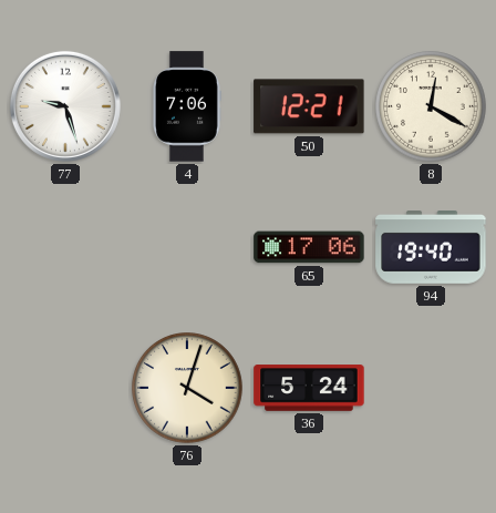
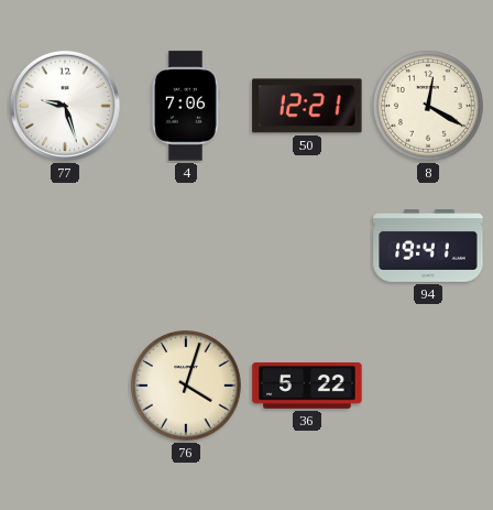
65: 17:06 -> none
94: 19:40 -> 19:41
36: 5:24 -> 5:22
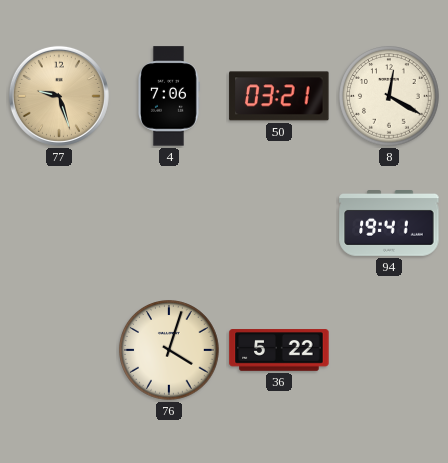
77 dial: white -> champagne
50: 12:21 -> 03:21
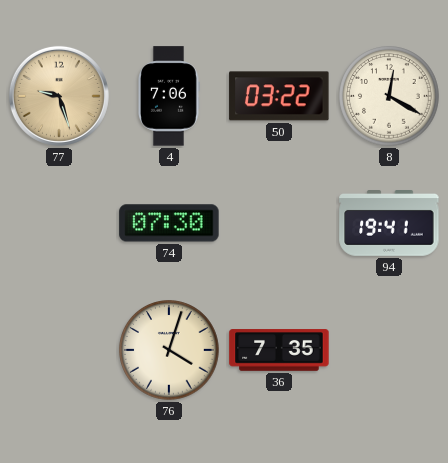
50: 03:21 -> 03:22
74: none -> 07:30
36: 5:22 -> 7:35
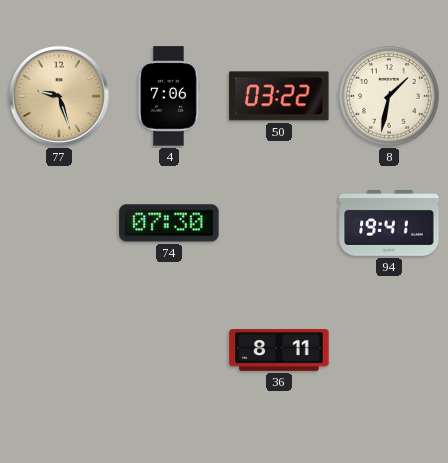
8: 12:20 -> 1:32
76: 4:03 -> none
36: 7:35 -> 8:11
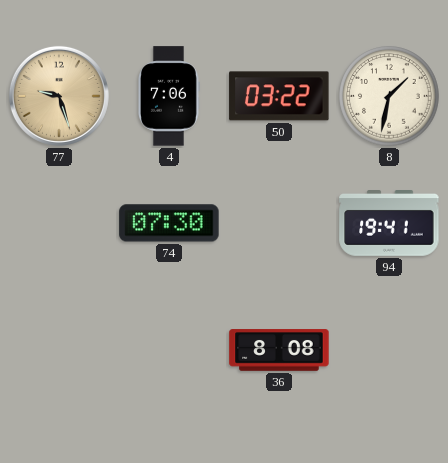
36: 8:11 -> 8:08
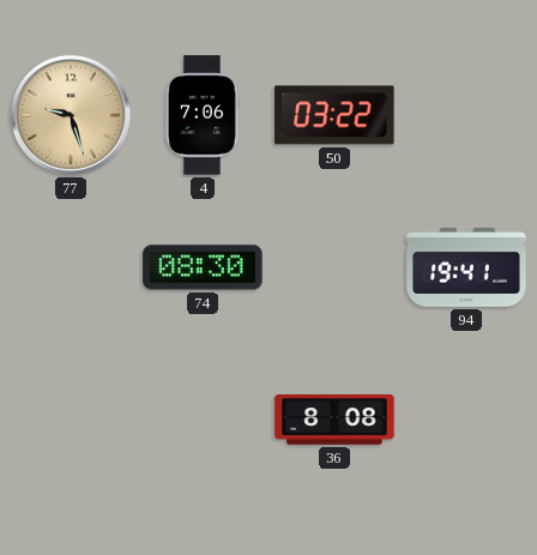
8: 1:32 -> none
74: 07:30 -> 08:30
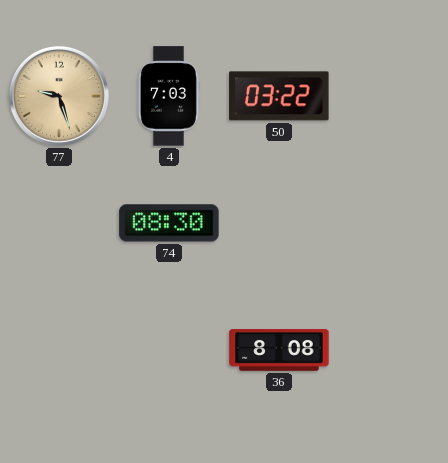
4: 7:06 -> 7:03
94: 19:41 -> none
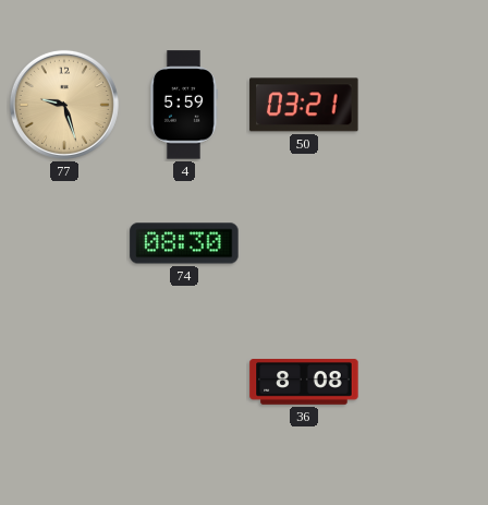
4: 7:03 -> 5:59
50: 03:22 -> 03:21
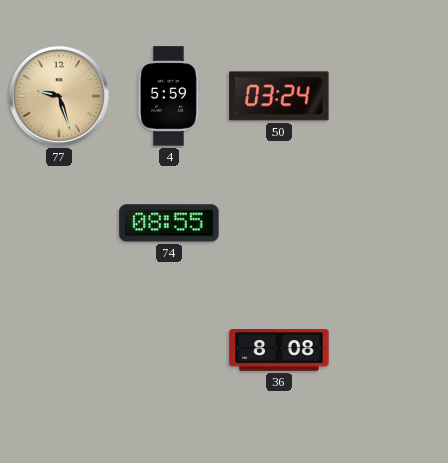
50: 03:21 -> 03:24
74: 08:30 -> 08:55
